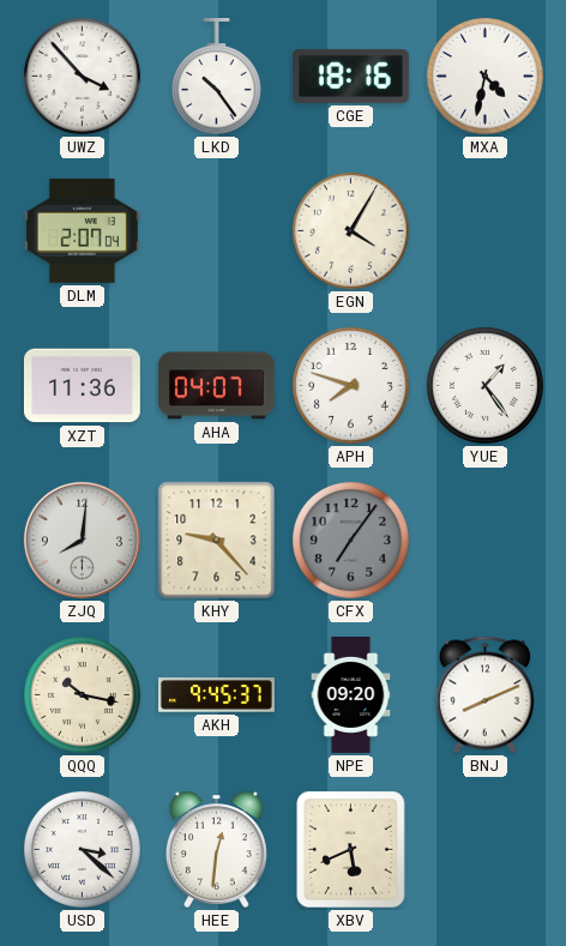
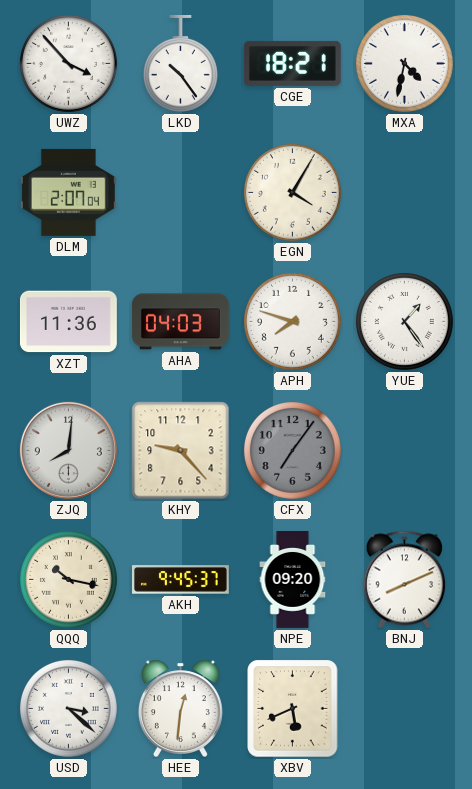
CGE: 18:16 -> 18:21
AHA: 04:07 -> 04:03
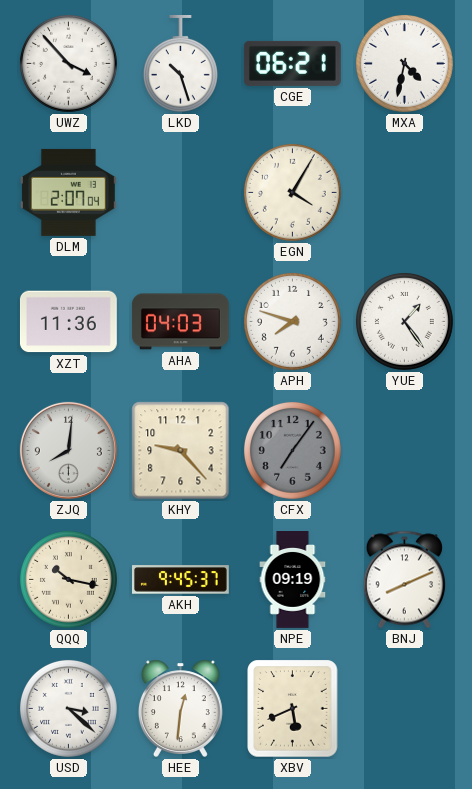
LKD: 10:24 -> 10:27
CGE: 18:21 -> 06:21
NPE: 09:20 -> 09:19
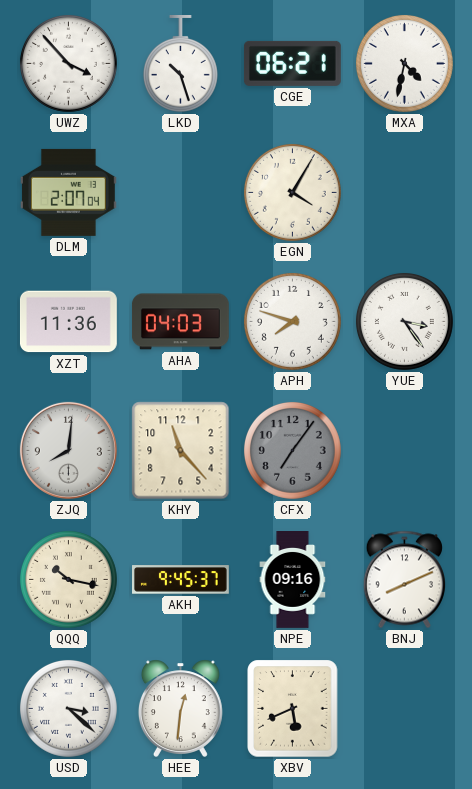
YUE: 1:24 -> 3:24
KHY: 9:23 -> 11:23
NPE: 09:19 -> 09:16
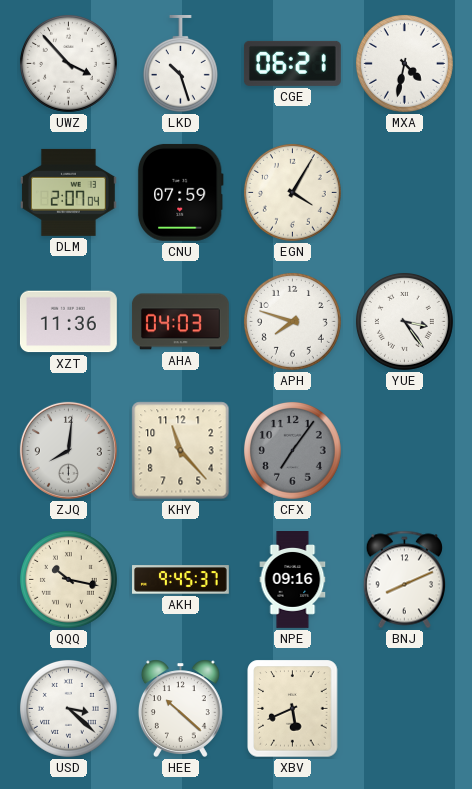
CNU: none -> 07:59
HEE: 12:31 -> 10:22
